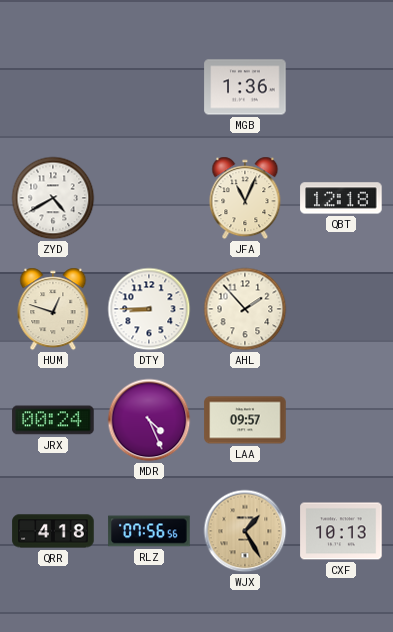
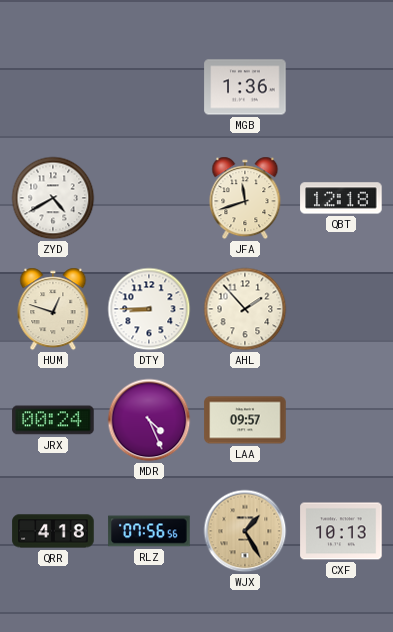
JFA: 11:04 -> 11:42
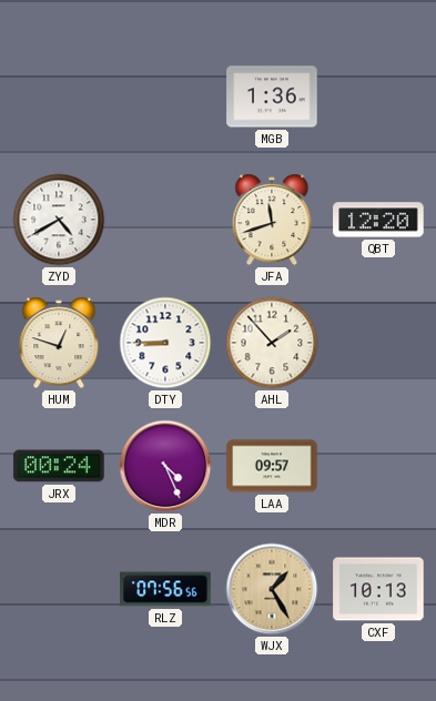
QBT: 12:18 -> 12:20
QRR: 4:18 -> none
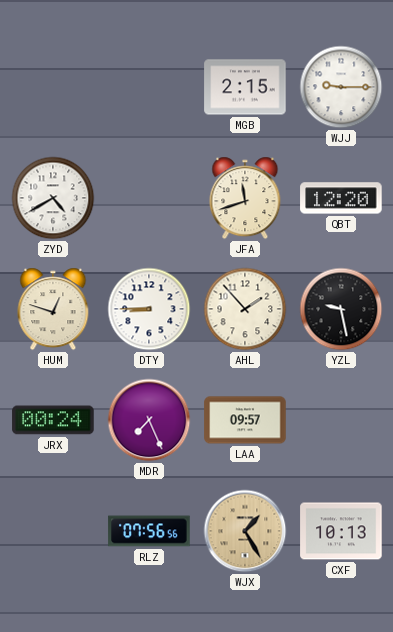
MGB: 1:36 -> 2:15
WJJ: none -> 9:15
YZL: none -> 9:28
MDR: 4:26 -> 7:26
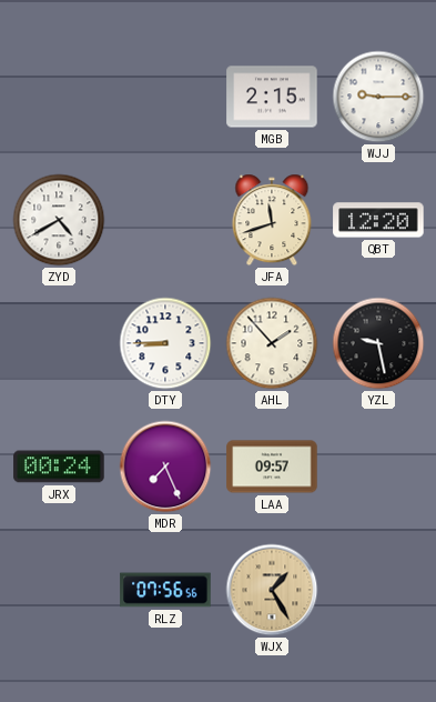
HUM: 12:48 -> none
CXF: 10:13 -> none
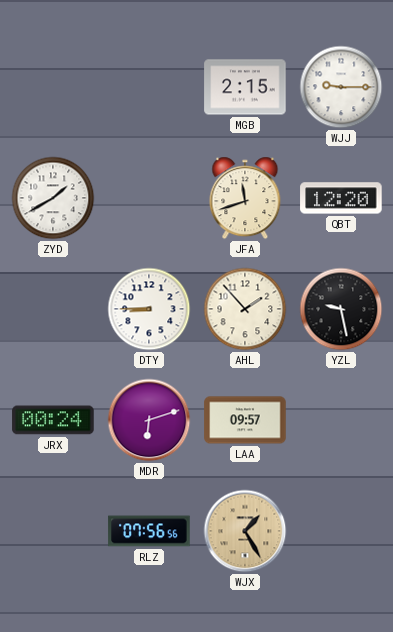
ZYD: 4:40 -> 1:40
MDR: 7:26 -> 6:12
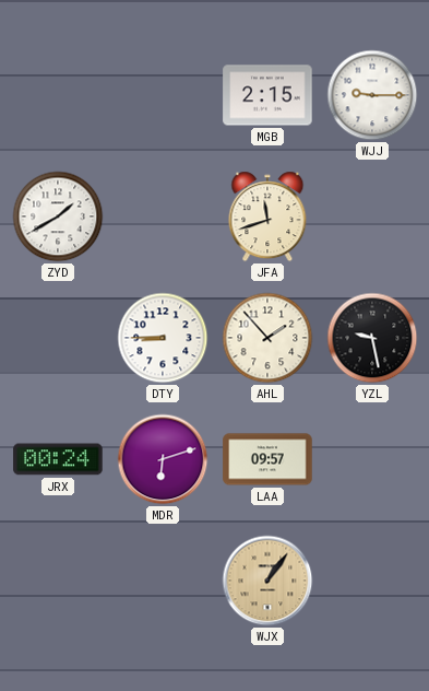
QBT: 12:20 -> none
RLZ: 07:56 -> none
WJX: 1:25 -> 1:06
